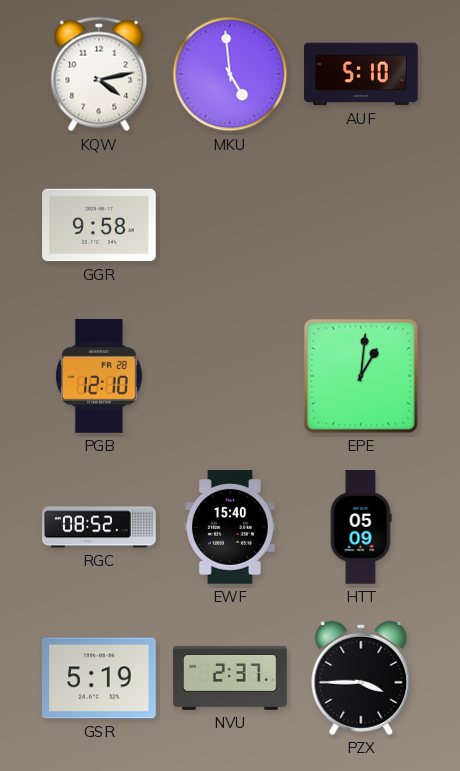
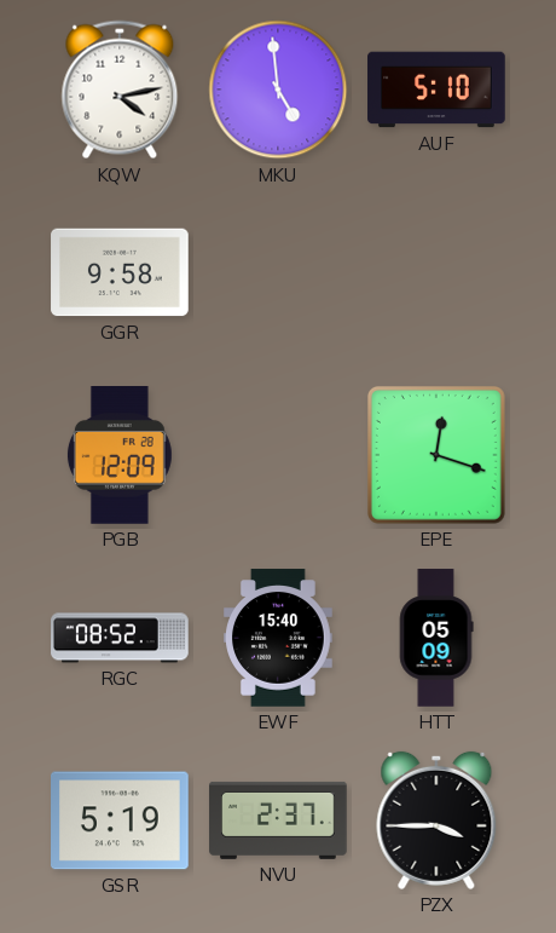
PGB: 12:10 -> 12:09
EPE: 1:01 -> 12:18
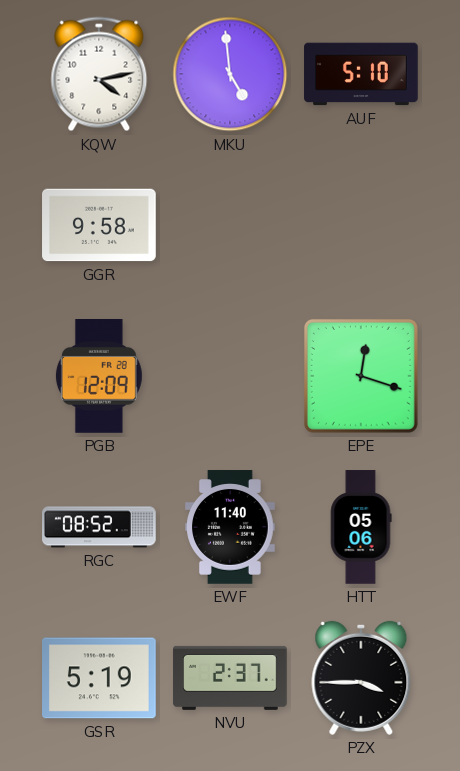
EWF: 15:40 -> 11:40
HTT: 05:09 -> 05:06
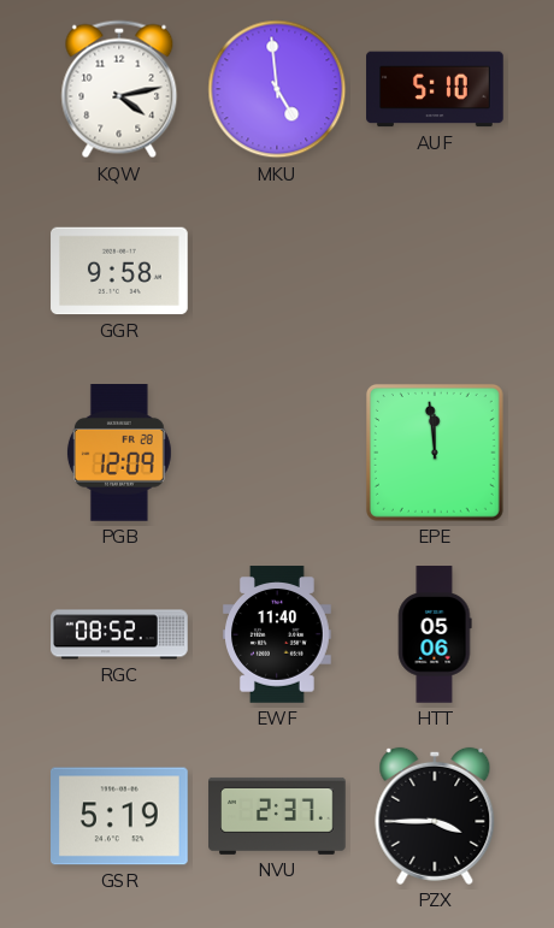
EPE: 12:18 -> 11:59
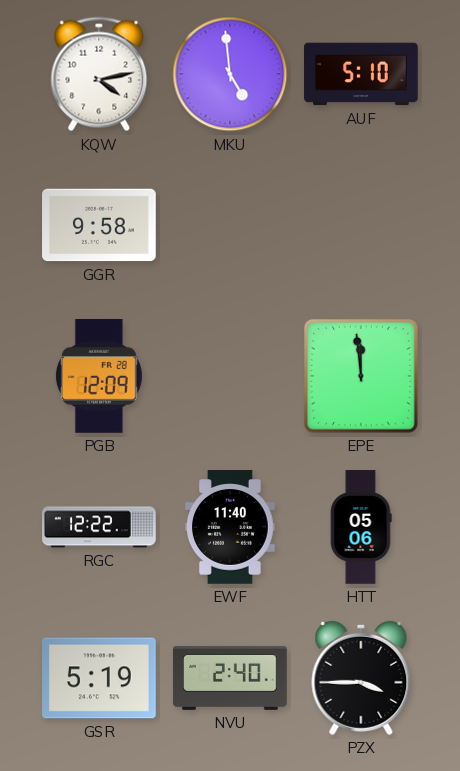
RGC: 08:52 -> 12:22
NVU: 2:37 -> 2:40
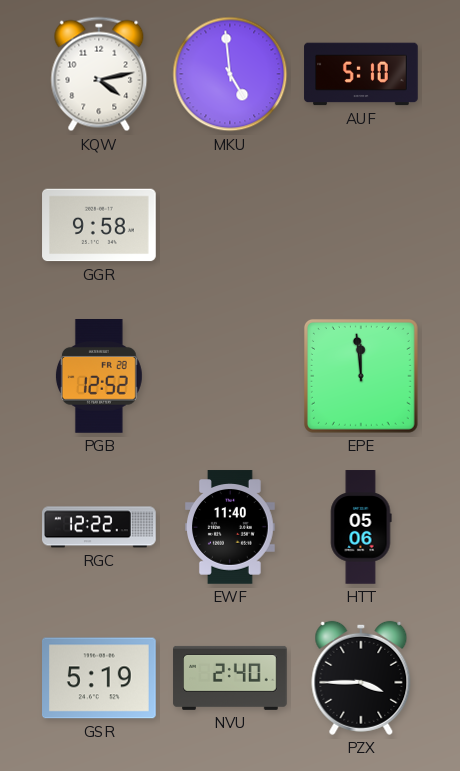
PGB: 12:09 -> 12:52
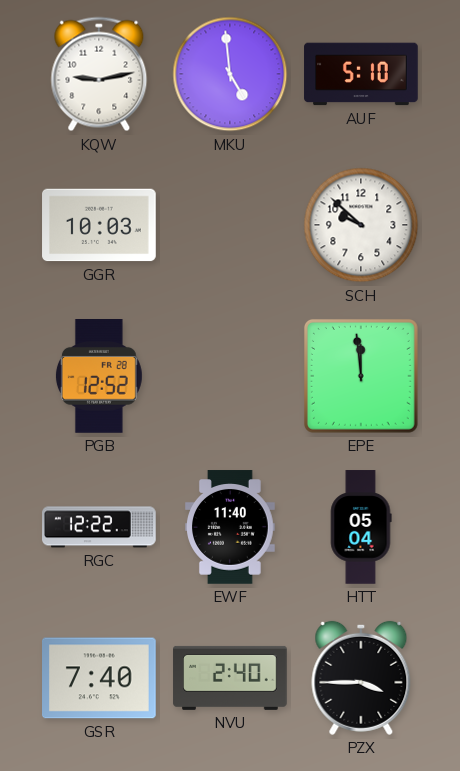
KQW: 4:13 -> 9:13
GGR: 9:58 -> 10:03
SCH: none -> 9:52
HTT: 05:06 -> 05:04
GSR: 5:19 -> 7:40
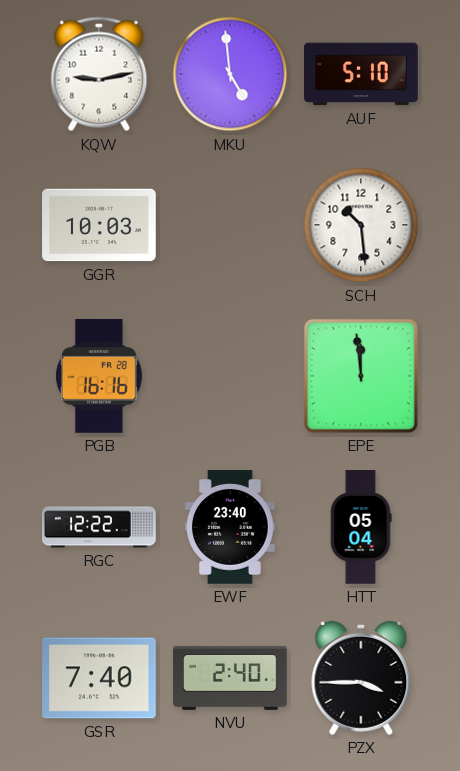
SCH: 9:52 -> 10:29
PGB: 12:52 -> 16:16
EWF: 11:40 -> 23:40
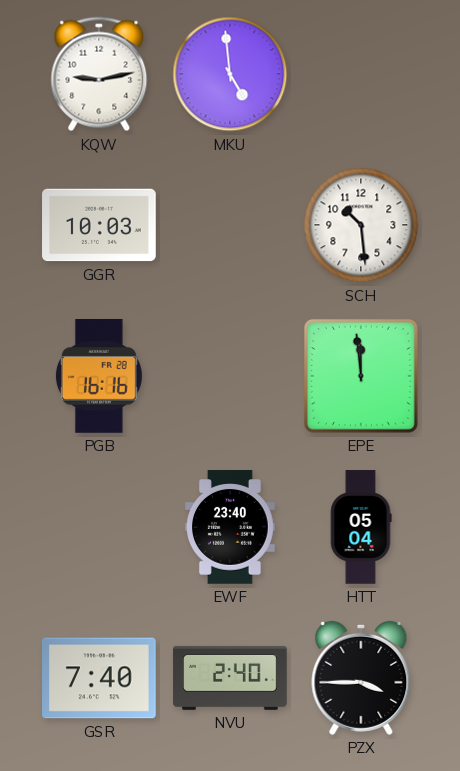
AUF: 5:10 -> none
RGC: 12:22 -> none
